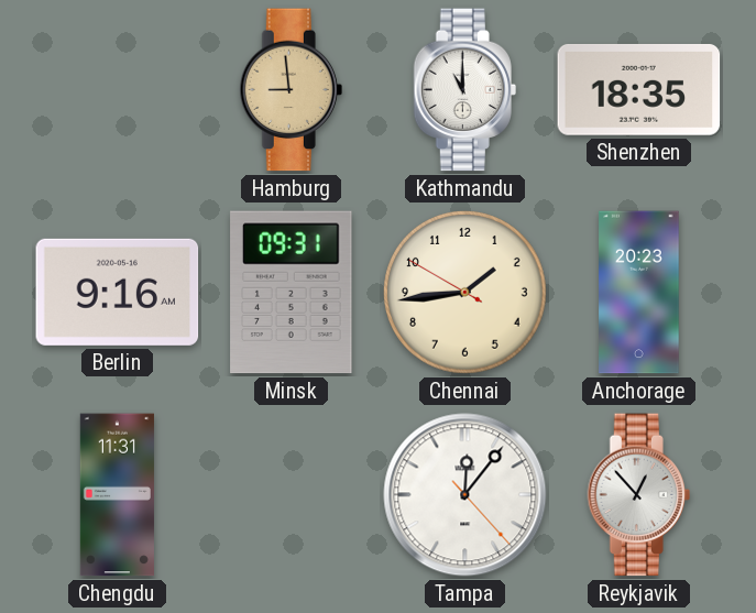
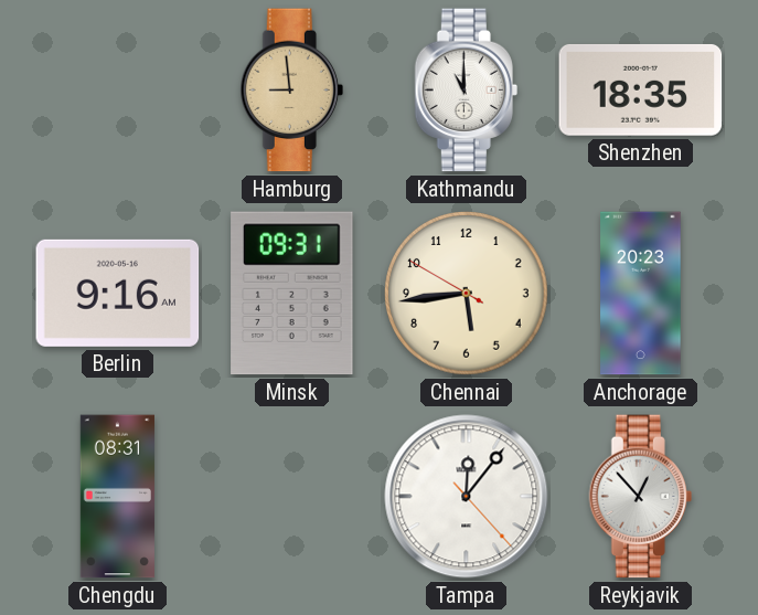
Chennai: 1:43 -> 5:43
Chengdu: 11:31 -> 08:31
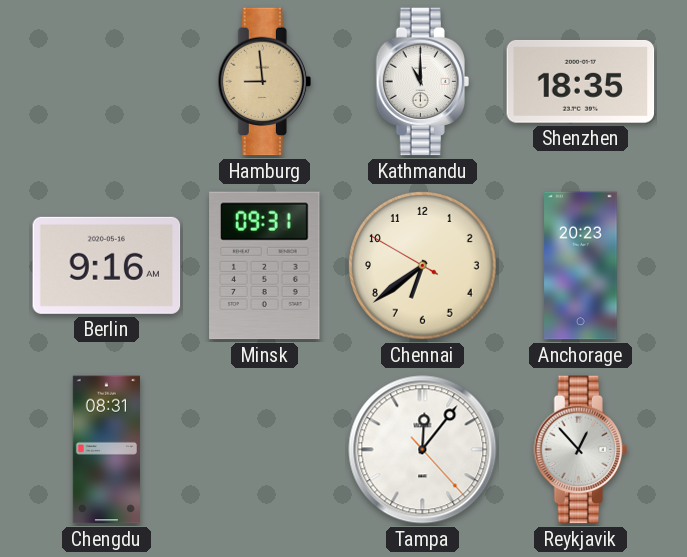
Chennai: 5:43 -> 6:38
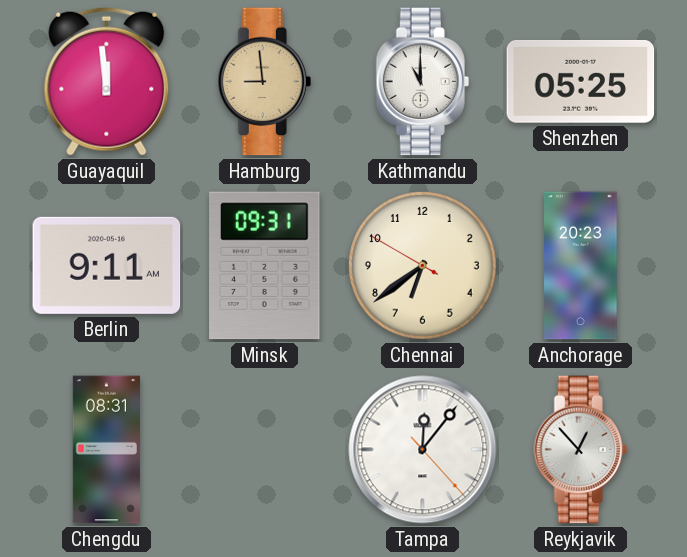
Guayaquil: none -> 11:59
Shenzhen: 18:35 -> 05:25
Berlin: 9:16 -> 9:11
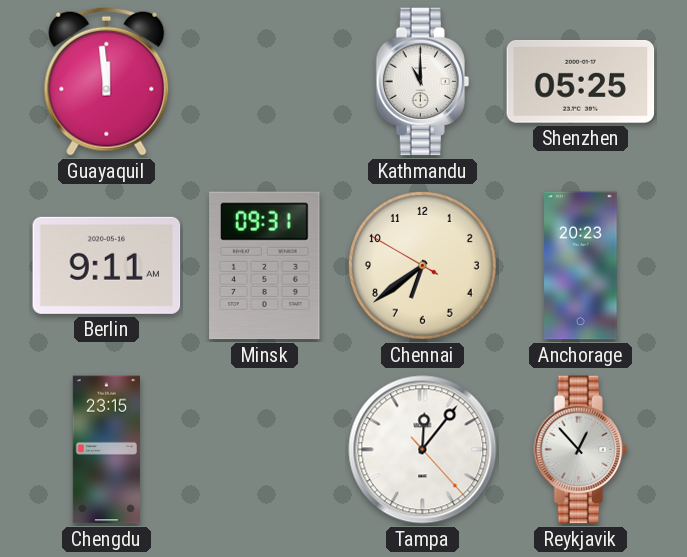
Hamburg: 8:59 -> none
Chengdu: 08:31 -> 23:15
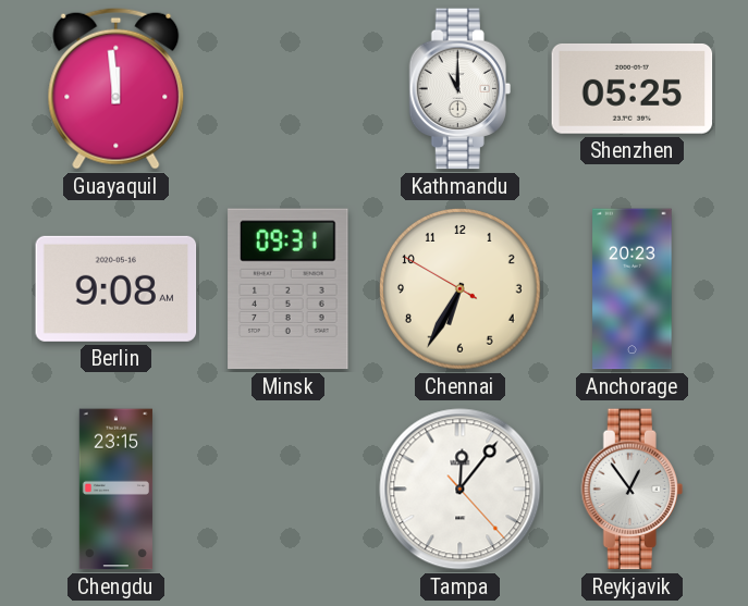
Berlin: 9:11 -> 9:08
Chennai: 6:38 -> 6:34
Reykjavik: 12:53 -> 12:54
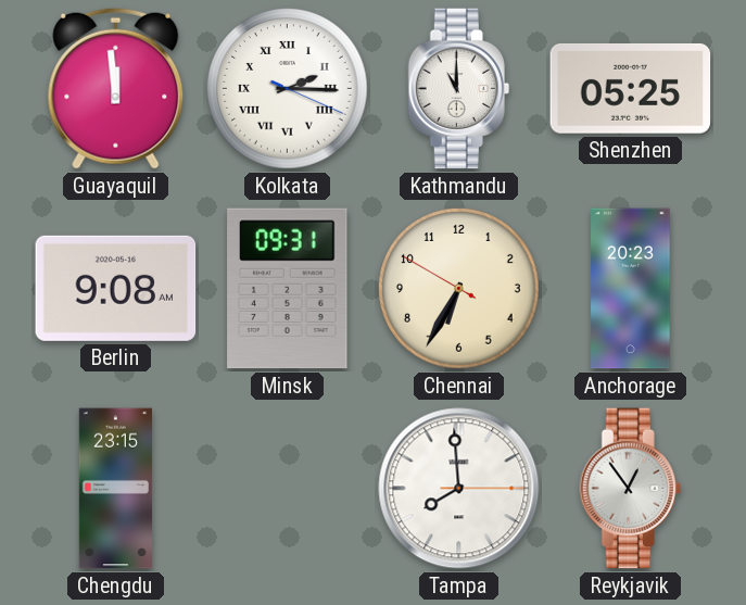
Kolkata: none -> 2:15
Tampa: 12:06 -> 7:59
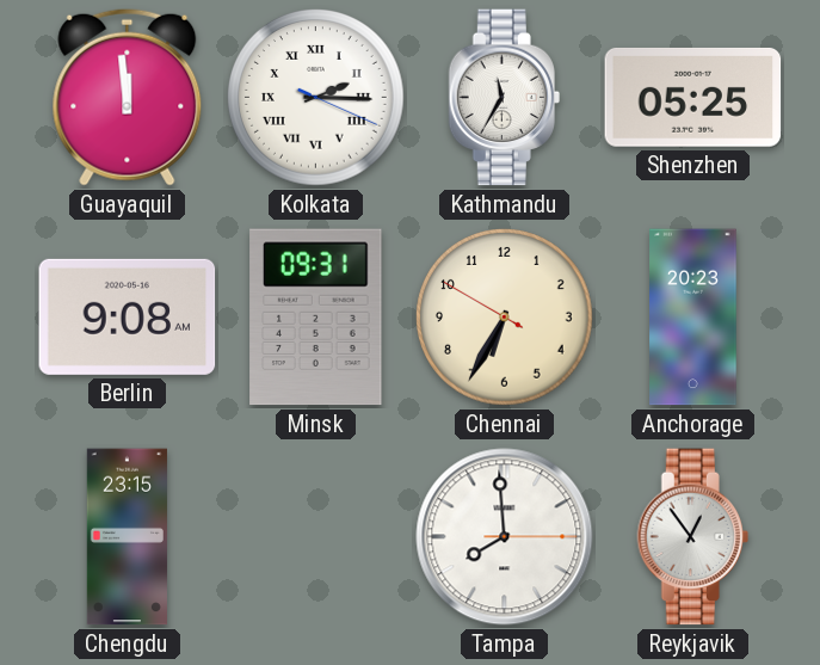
Kathmandu: 11:00 -> 11:35
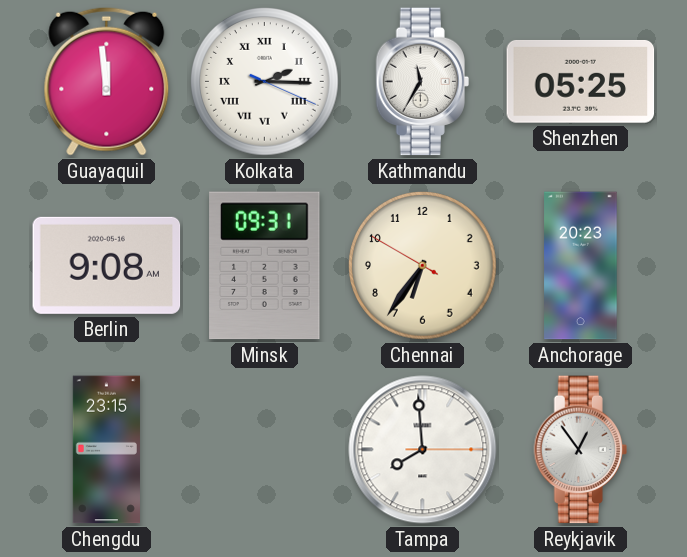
Chennai: 6:34 -> 6:35
